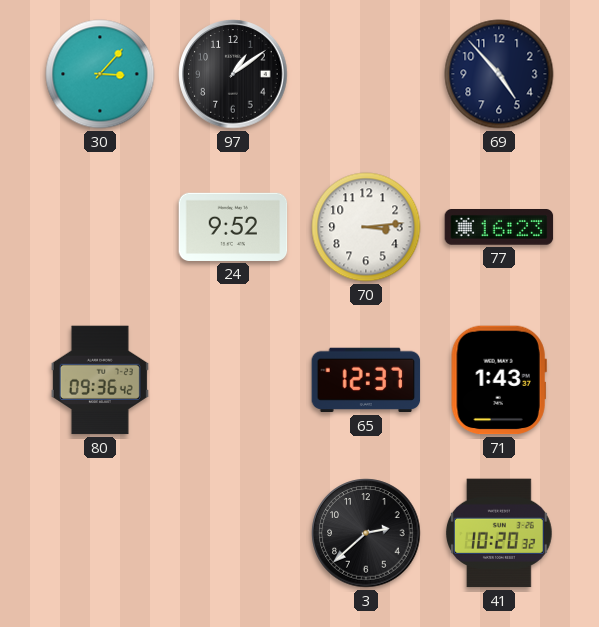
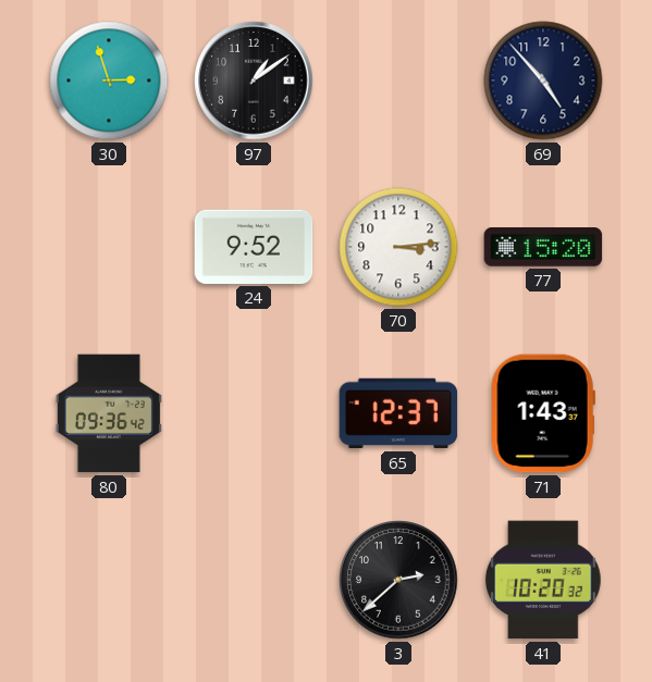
30: 3:07 -> 2:57
77: 16:23 -> 15:20
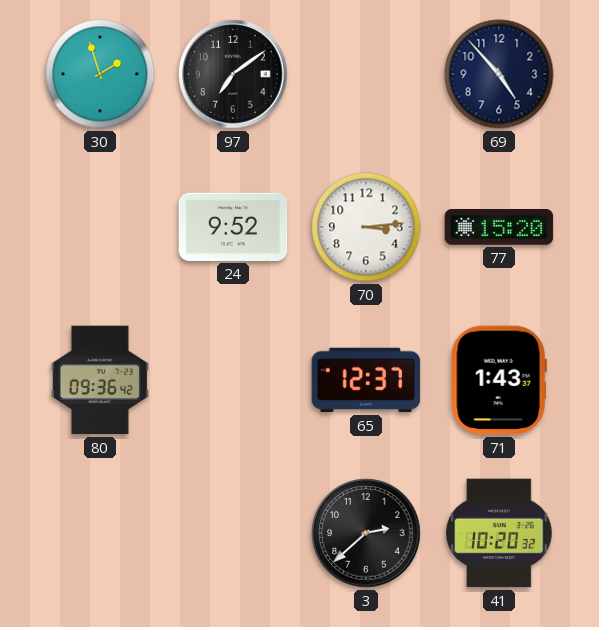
30: 2:57 -> 1:57
97: 1:09 -> 7:09
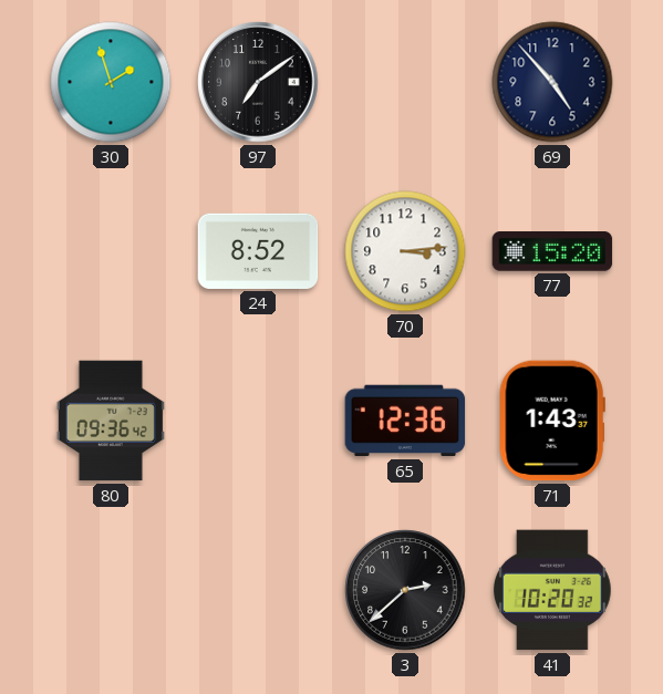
24: 9:52 -> 8:52
65: 12:37 -> 12:36
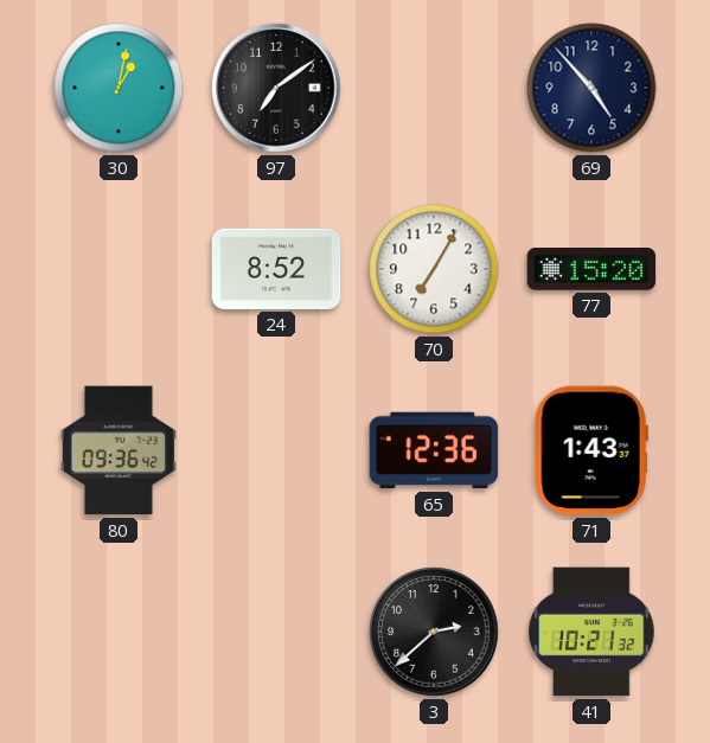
30: 1:57 -> 1:02
70: 3:14 -> 7:05
41: 10:20 -> 10:21
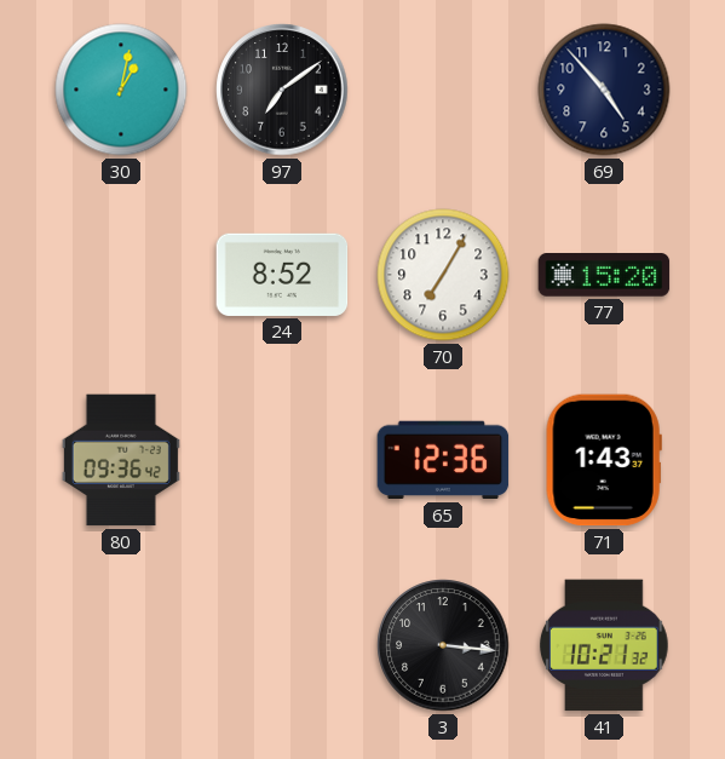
3: 2:38 -> 3:16
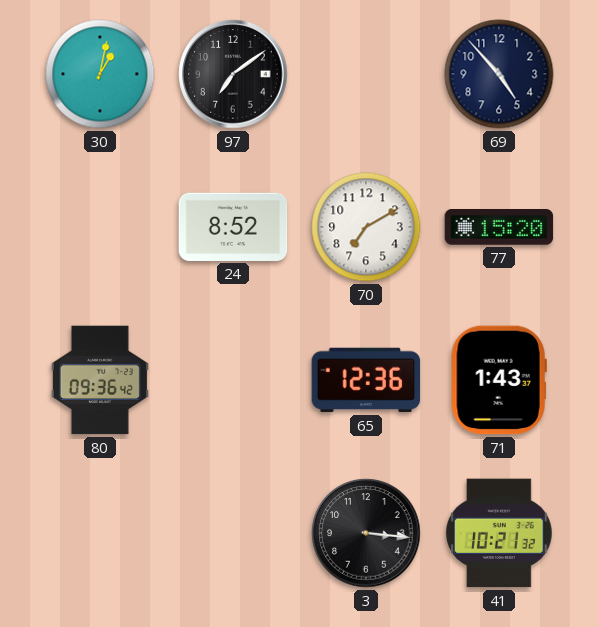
70: 7:05 -> 7:10
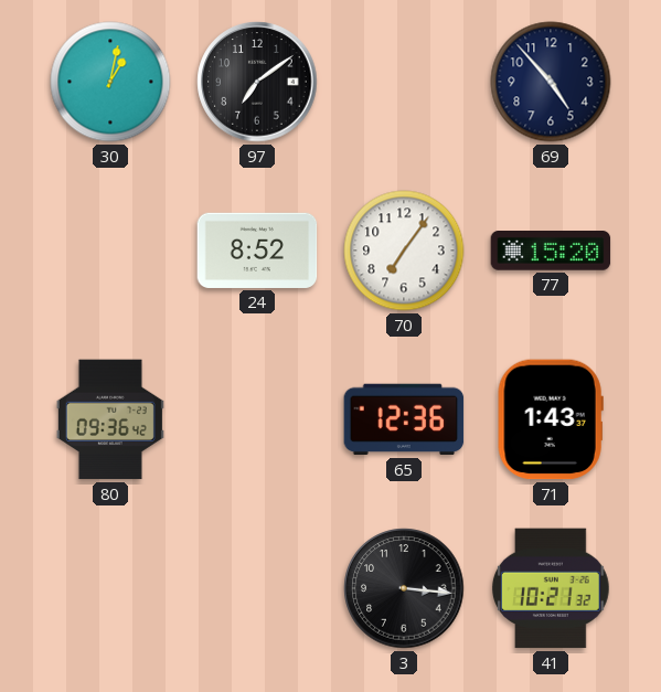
70: 7:10 -> 7:06
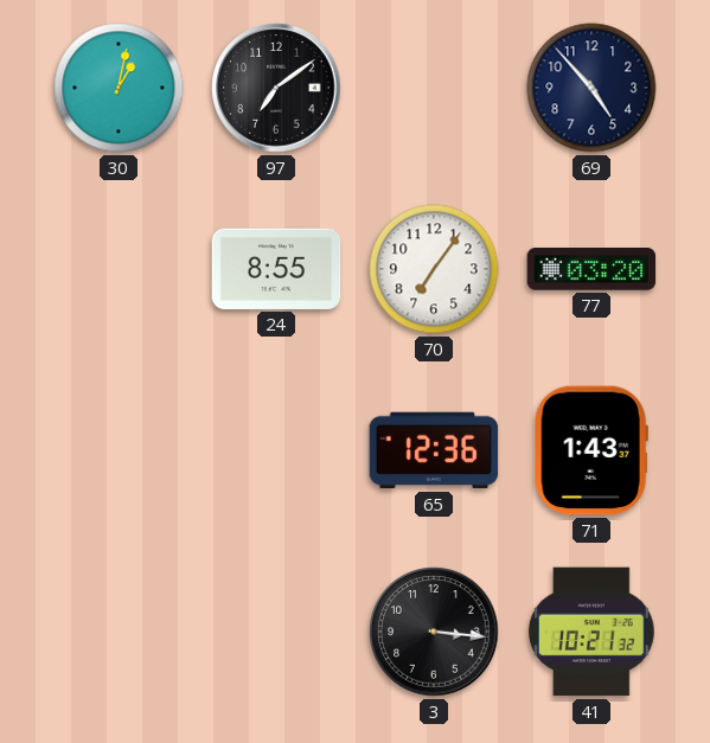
24: 8:52 -> 8:55
77: 15:20 -> 03:20
80: 09:36 -> none
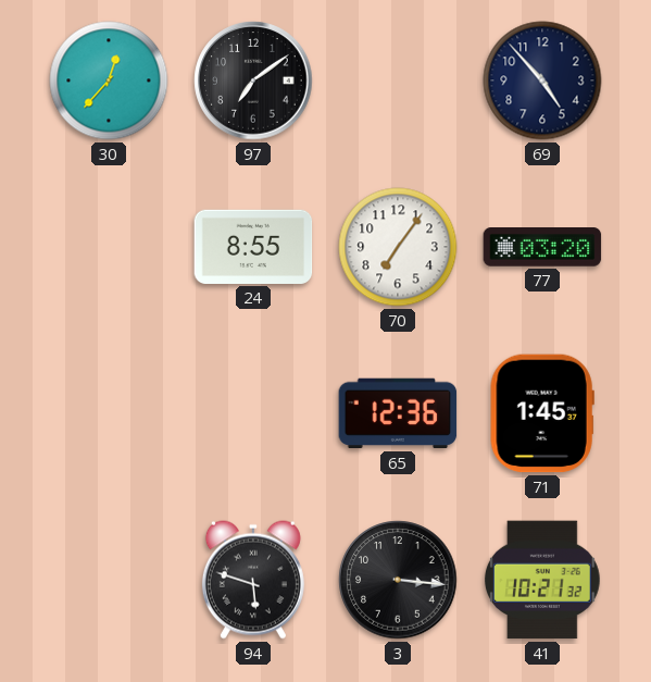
30: 1:02 -> 12:37
71: 1:43 -> 1:45
94: none -> 5:48
